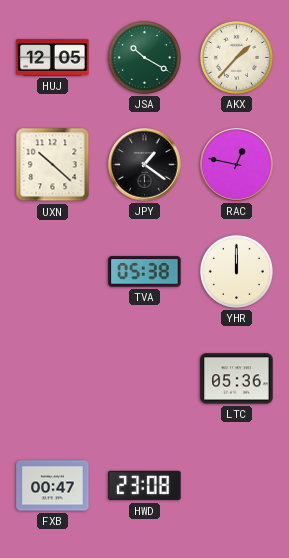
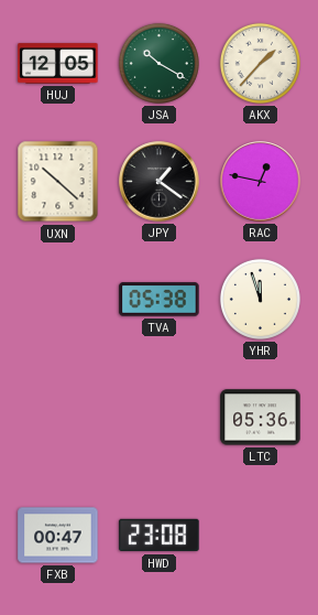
YHR: 12:00 -> 11:57
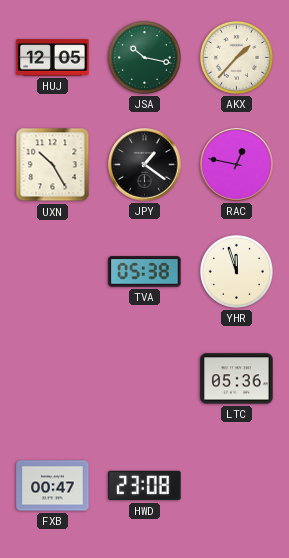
JSA: 10:20 -> 10:17
UXN: 10:22 -> 10:25
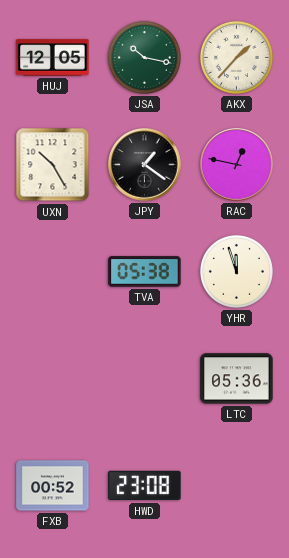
FXB: 00:47 -> 00:52
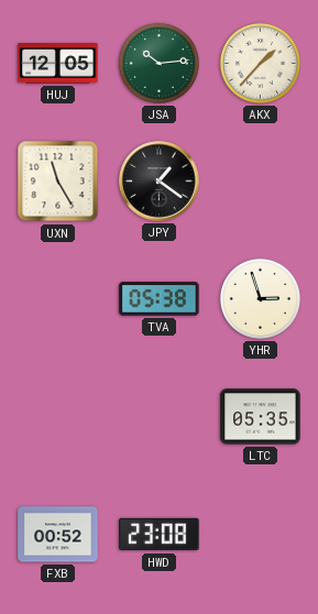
JSA: 10:17 -> 10:14
UXN: 10:25 -> 11:25
RAC: 12:47 -> none
YHR: 11:57 -> 2:57
LTC: 05:36 -> 05:35
